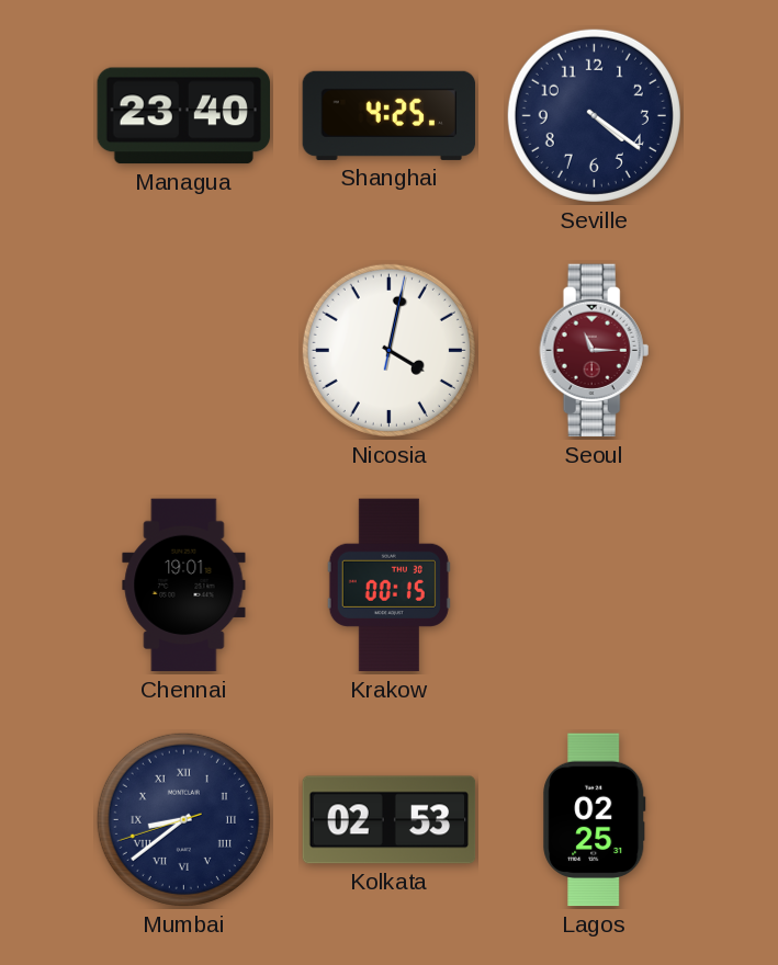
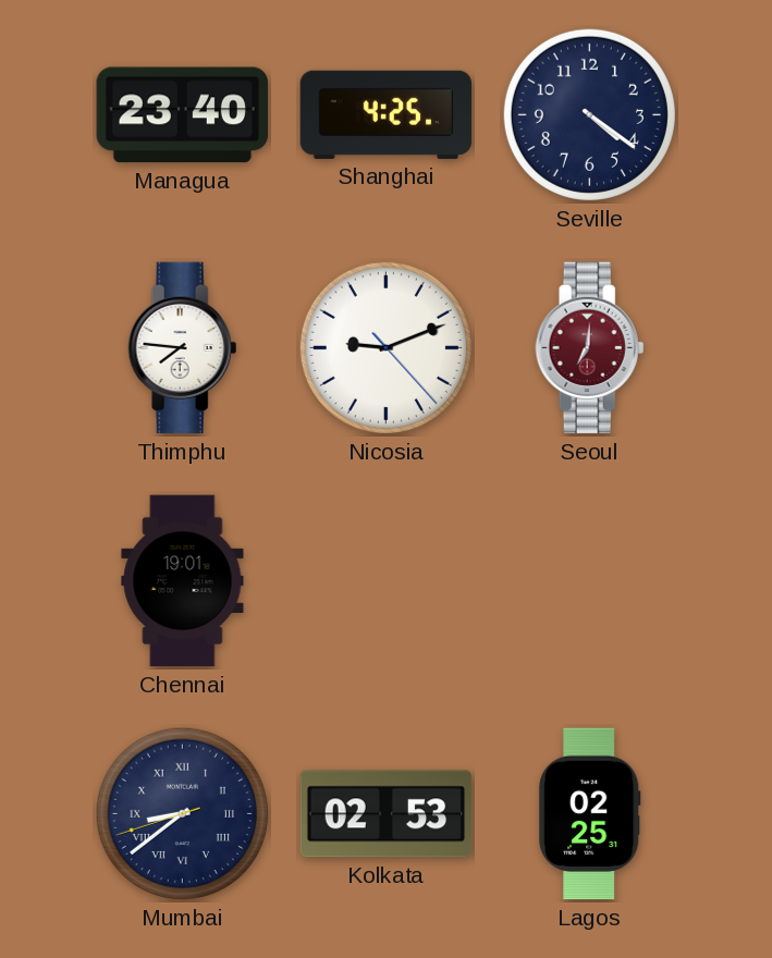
Thimphu: none -> 7:46
Nicosia: 4:02 -> 9:11
Seoul: 11:15 -> 7:01
Krakow: 00:15 -> none
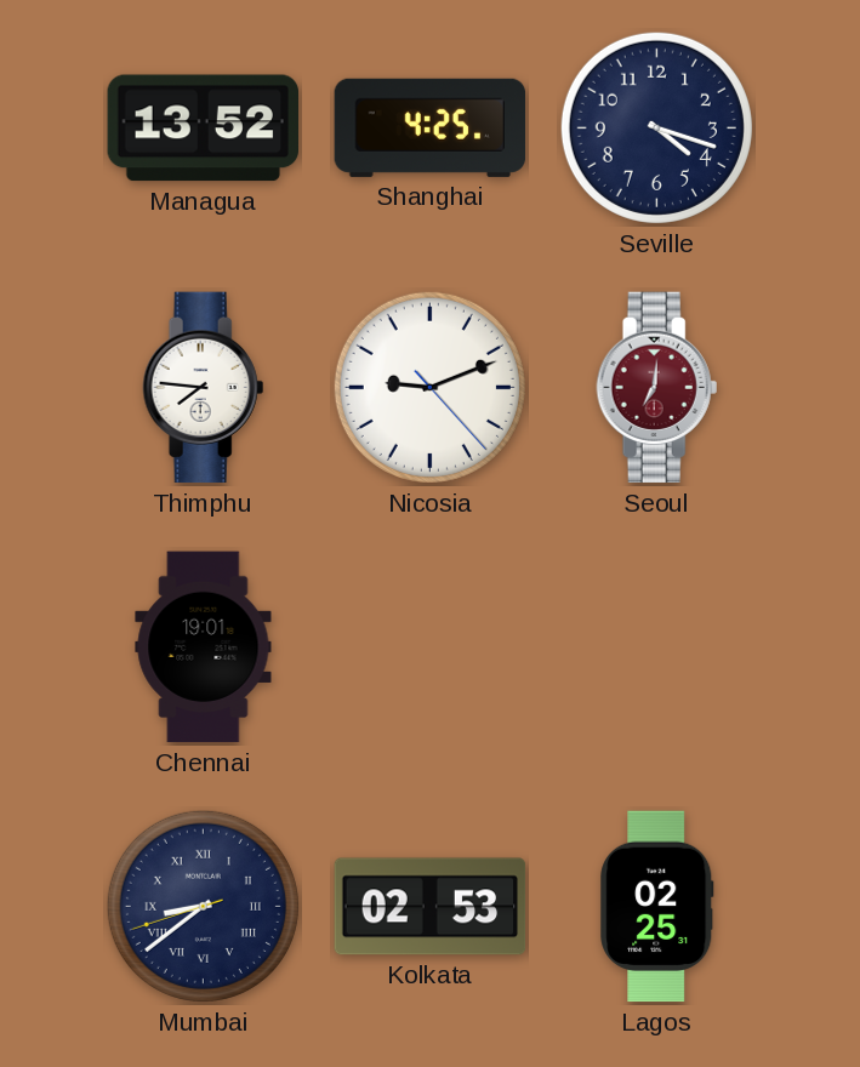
Managua: 23:40 -> 13:52
Seville: 4:21 -> 4:18
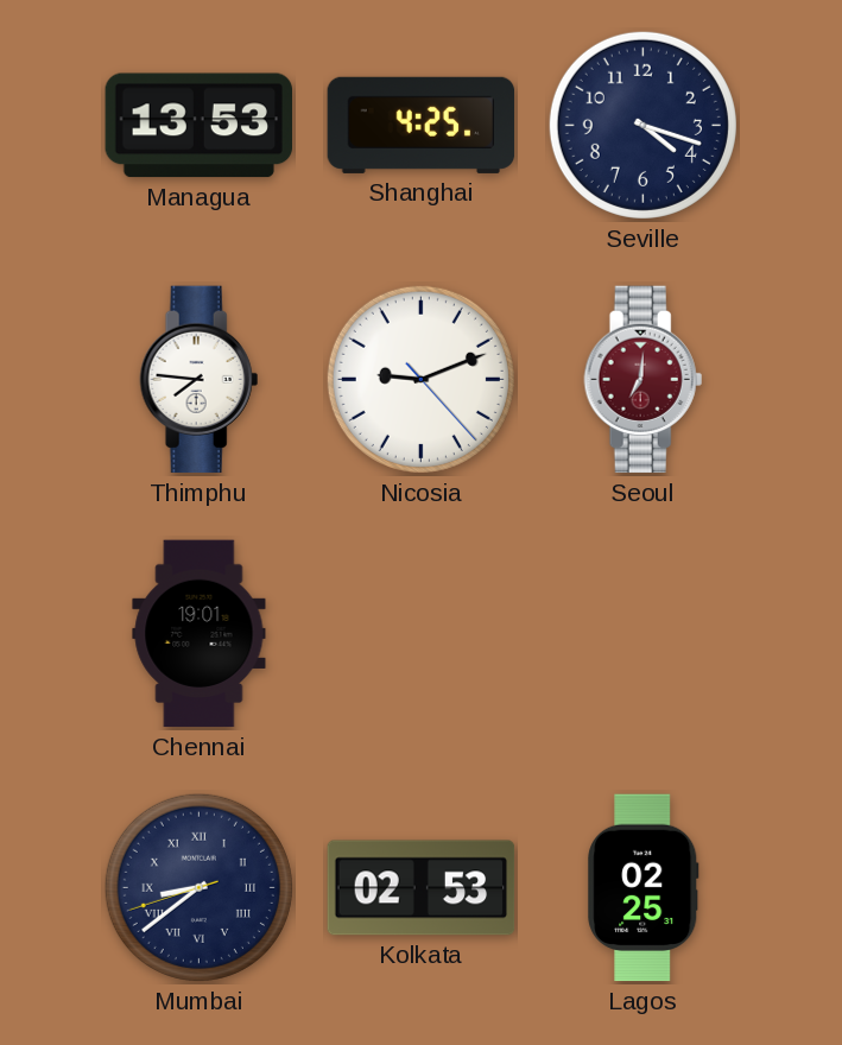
Managua: 13:52 -> 13:53
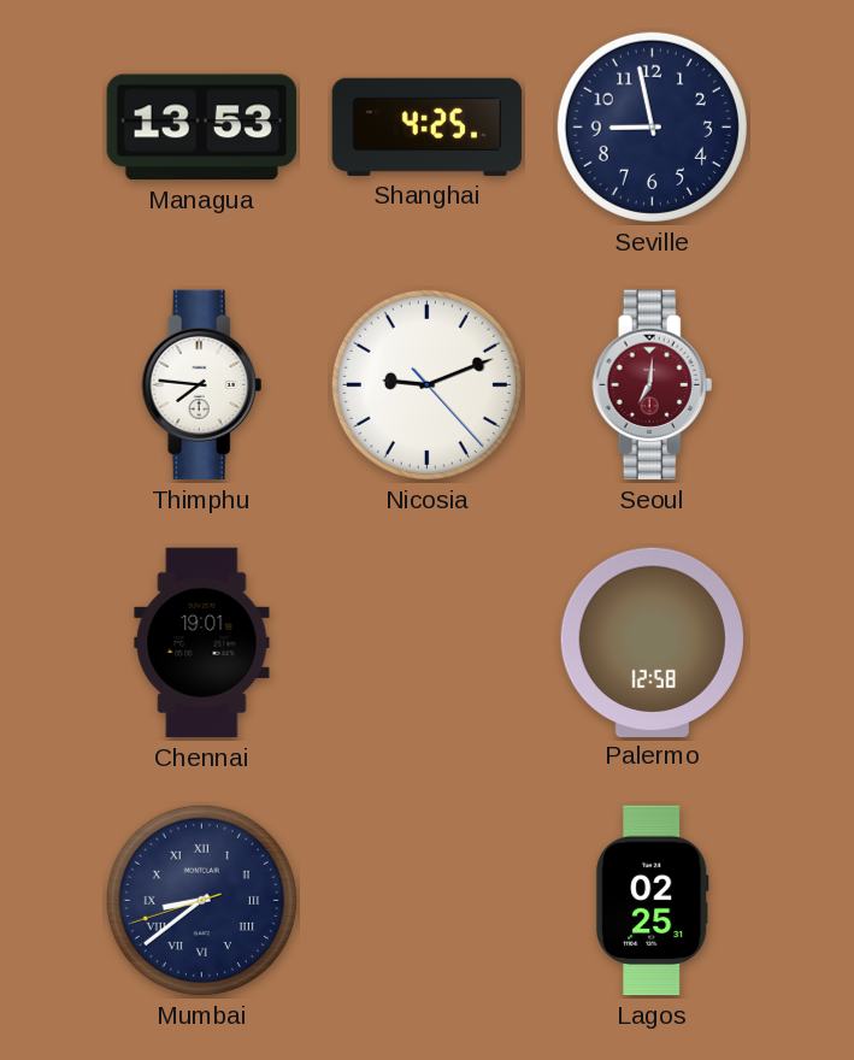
Seville: 4:18 -> 8:58
Palermo: none -> 12:58
Kolkata: 02:53 -> none
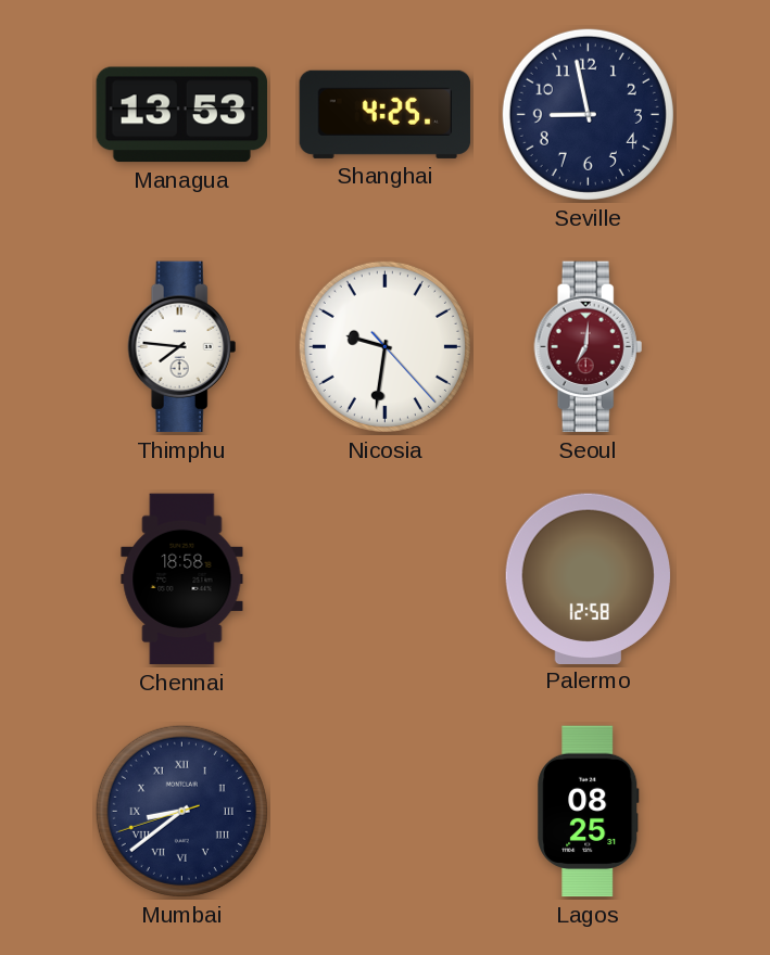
Nicosia: 9:11 -> 9:31
Chennai: 19:01 -> 18:58
Lagos: 02:25 -> 08:25
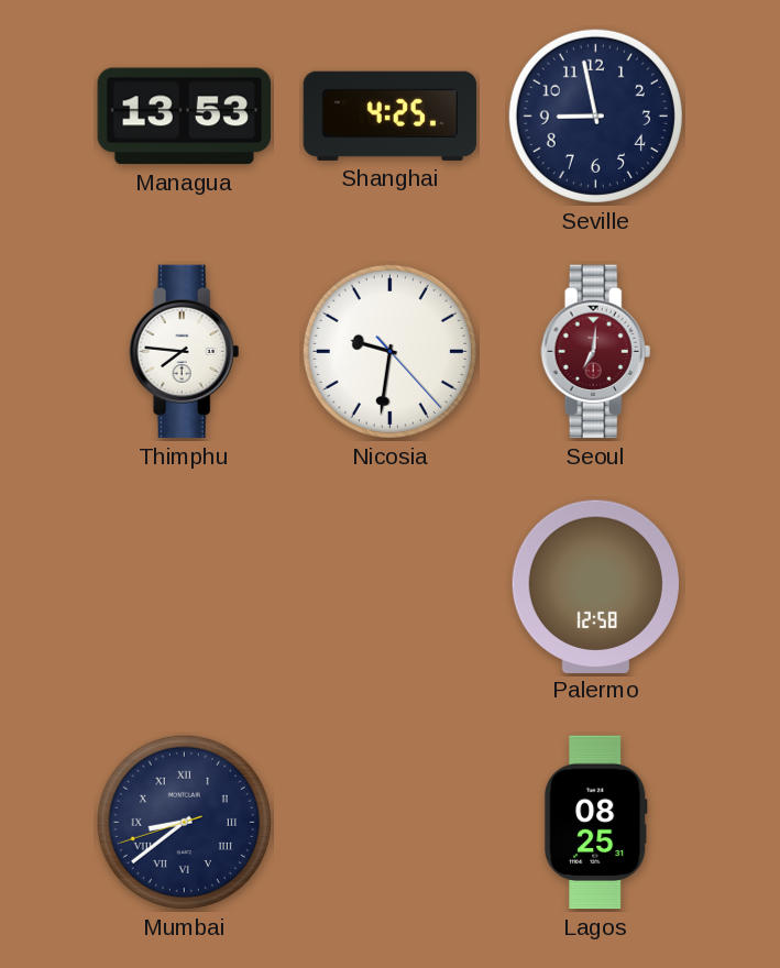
Chennai: 18:58 -> none
